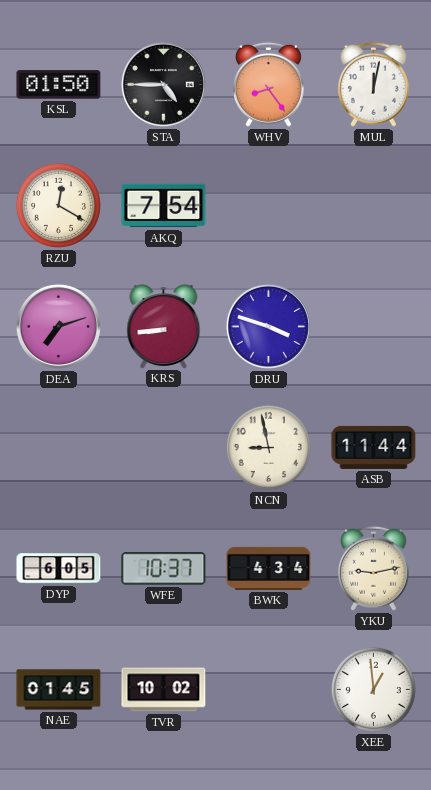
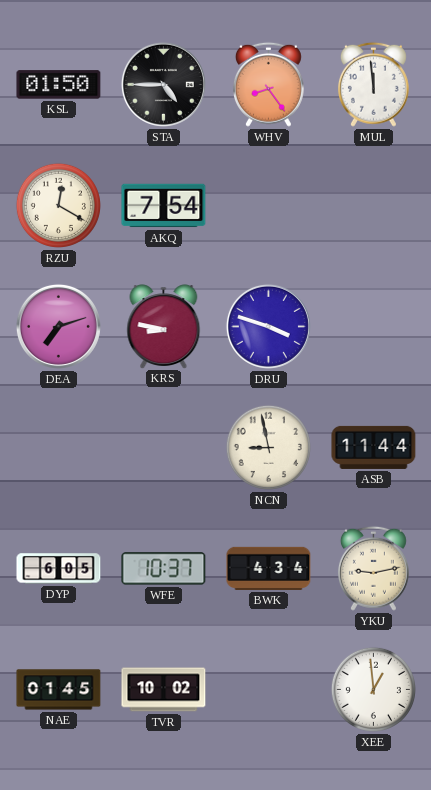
MUL: 12:02 -> 11:59
KRS: 8:44 -> 8:47
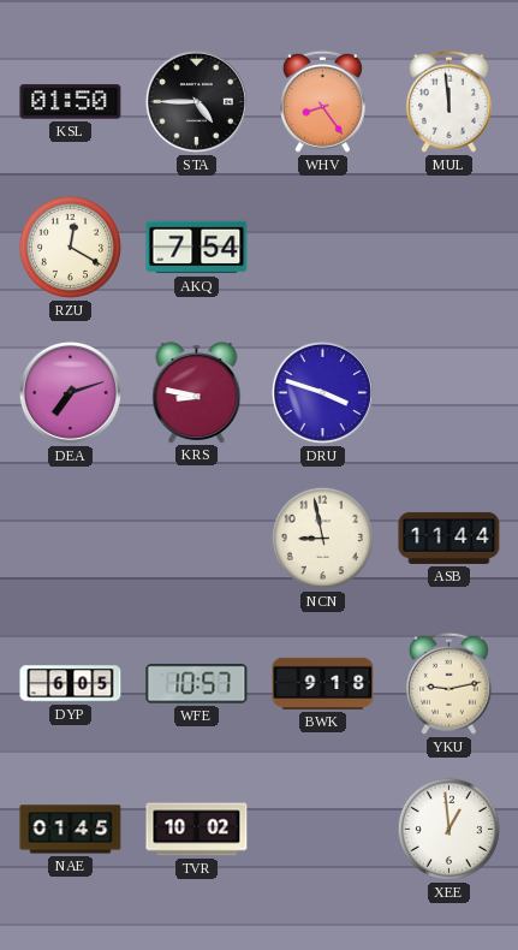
WFE: 10:37 -> 10:57
BWK: 4:34 -> 9:18
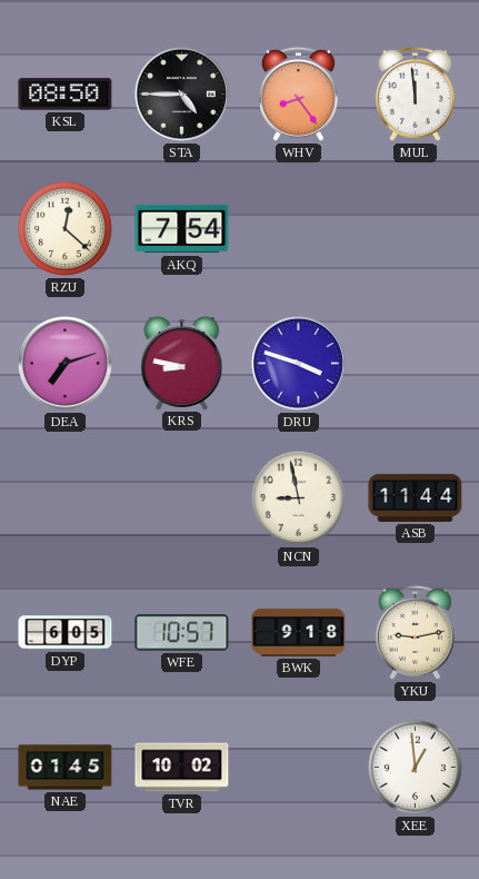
KSL: 01:50 -> 08:50
RZU: 12:20 -> 12:22
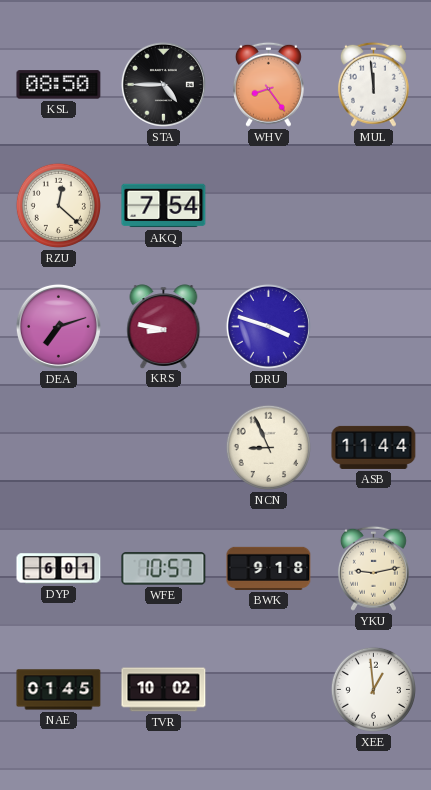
NCN: 8:58 -> 8:56
DYP: 6:05 -> 6:01
